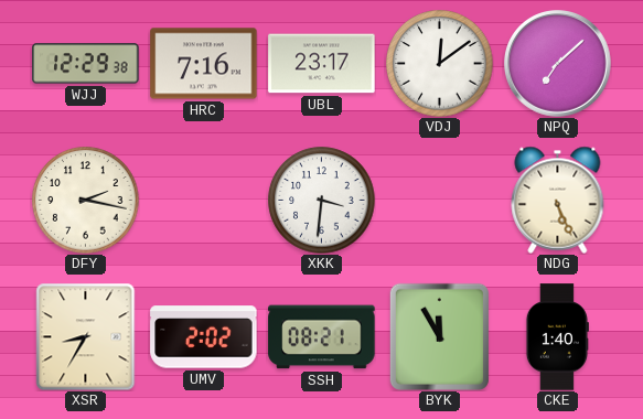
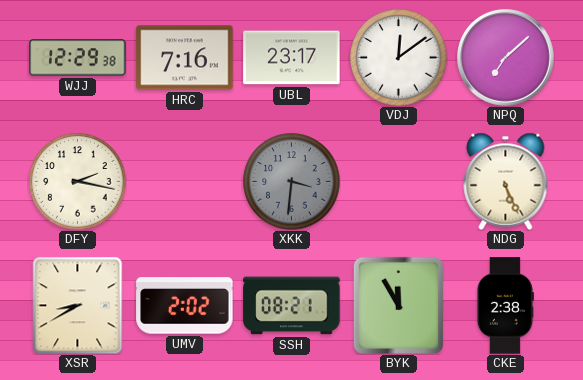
XKK dial: white -> grey
XSR: 8:35 -> 8:40
CKE: 1:40 -> 2:38
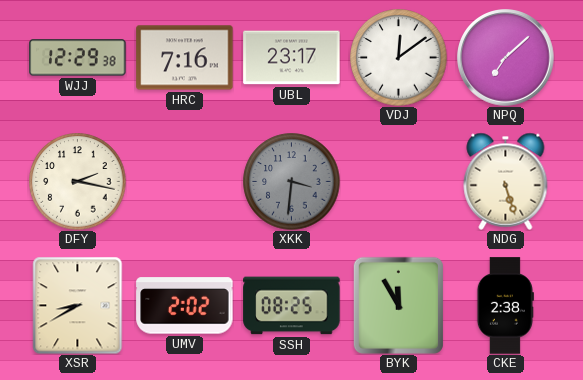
NDG: 5:26 -> 5:27
SSH: 08:21 -> 08:25
